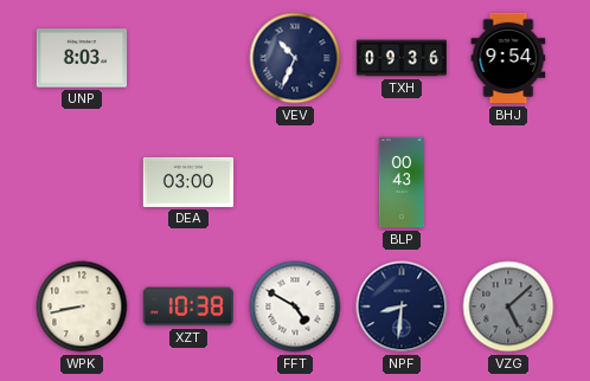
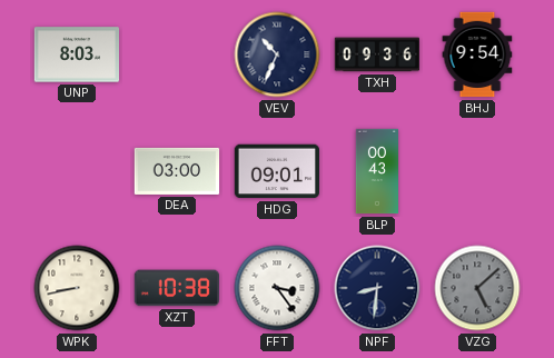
HDG: none -> 09:01
FFT: 4:50 -> 3:24
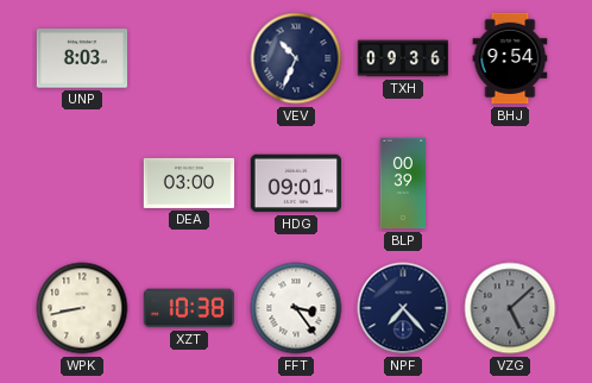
BLP: 00:43 -> 00:39
NPF: 8:31 -> 7:23
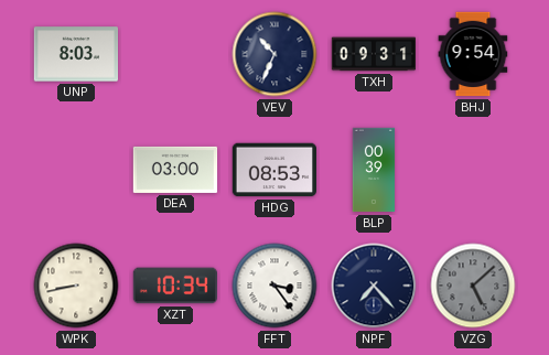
TXH: 09:36 -> 09:31
HDG: 09:01 -> 08:53
XZT: 10:38 -> 10:34
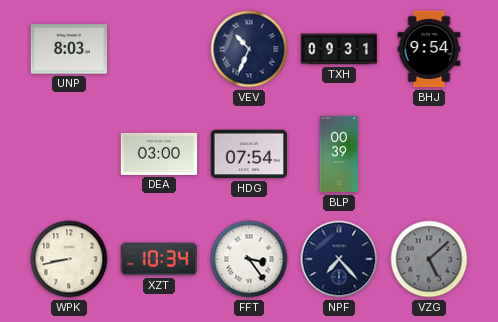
HDG: 08:53 -> 07:54
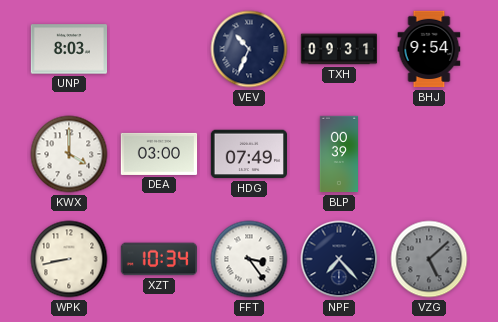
KWX: none -> 4:00
HDG: 07:54 -> 07:49
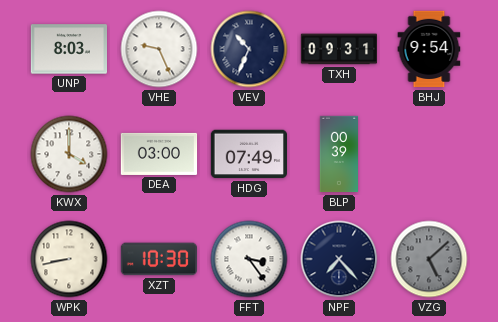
VHE: none -> 9:26
XZT: 10:34 -> 10:30
